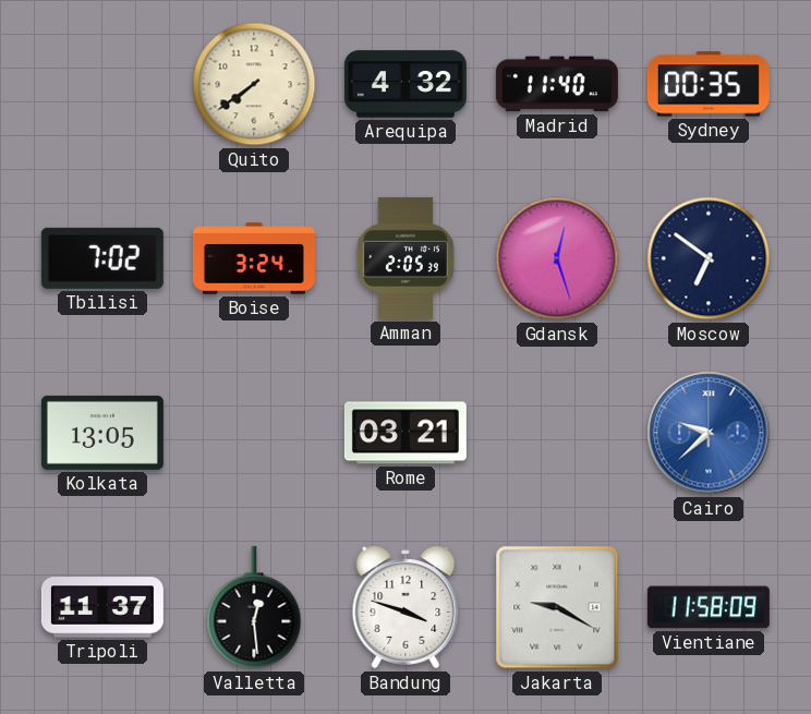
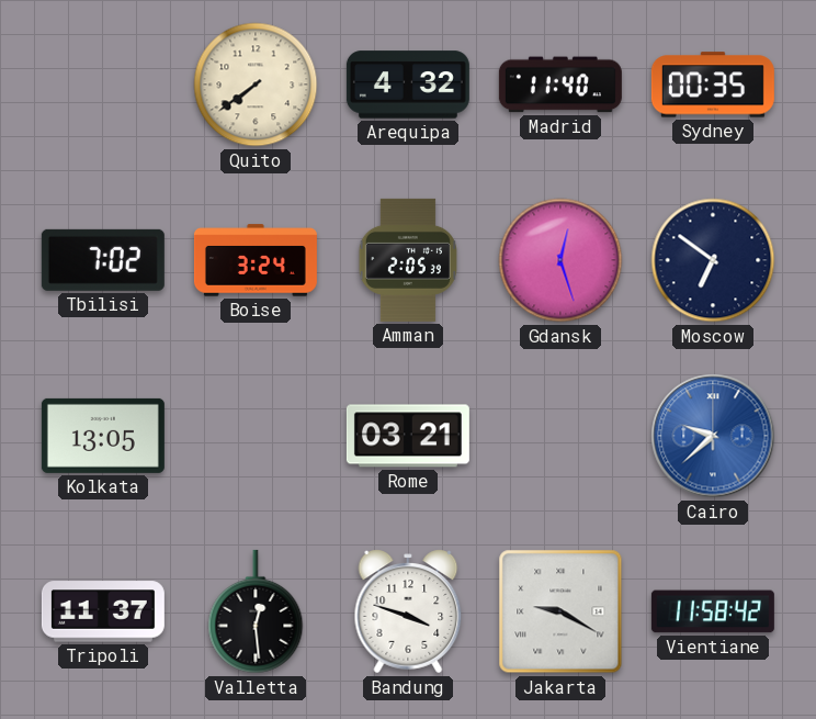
Vientiane: 11:58:09 -> 11:58:42
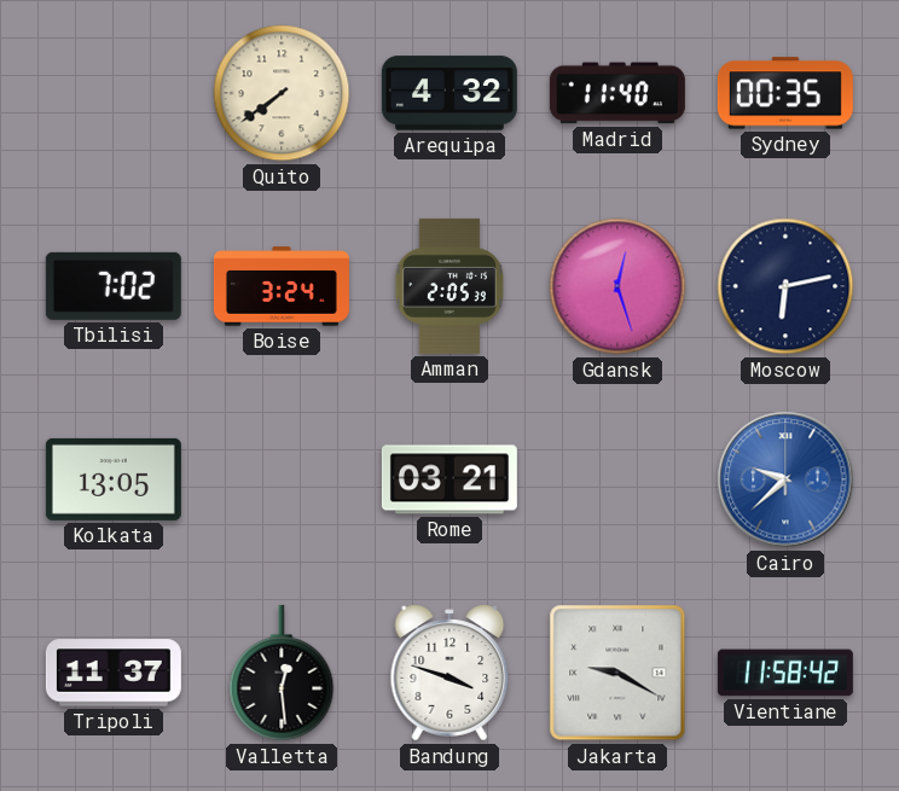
Moscow: 6:51 -> 6:13
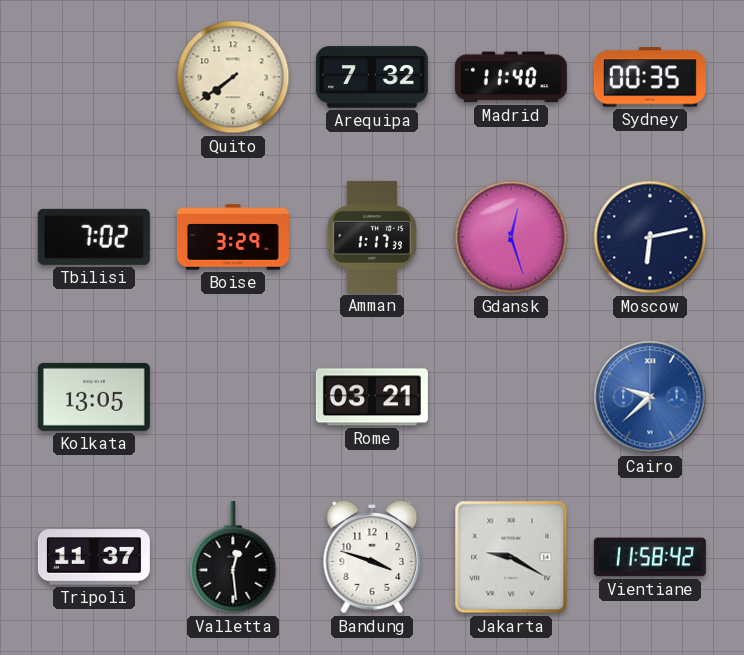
Arequipa: 4:32 -> 7:32
Boise: 3:24 -> 3:29
Amman: 2:05 -> 1:17
